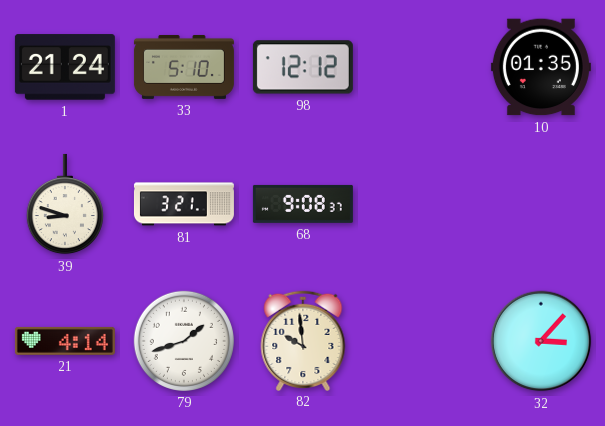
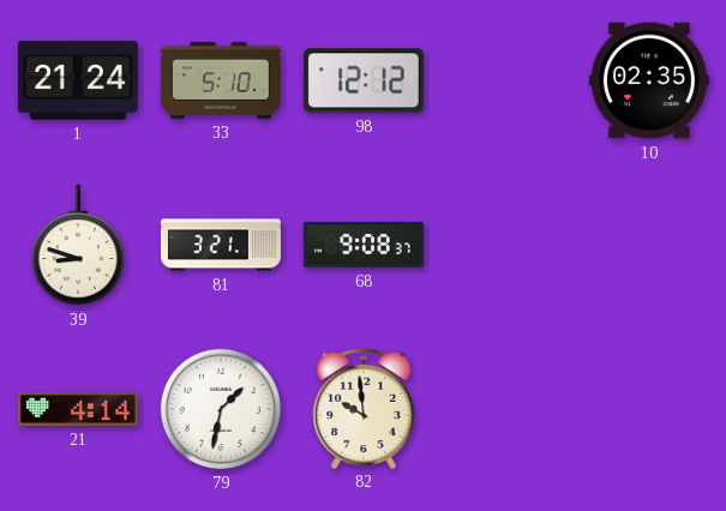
10: 01:35 -> 02:35
79: 1:42 -> 1:32
32: 3:07 -> none
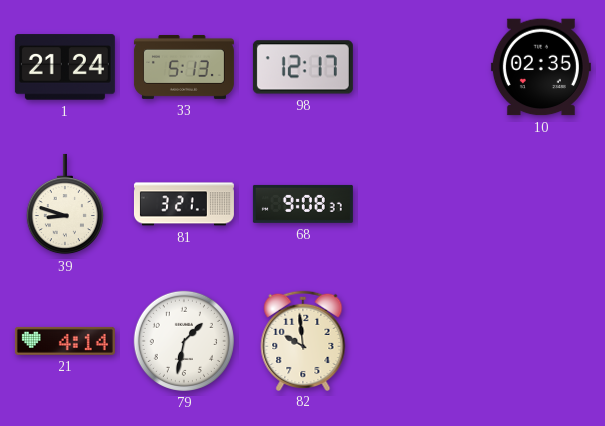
33: 5:10 -> 5:13
98: 12:12 -> 12:17
